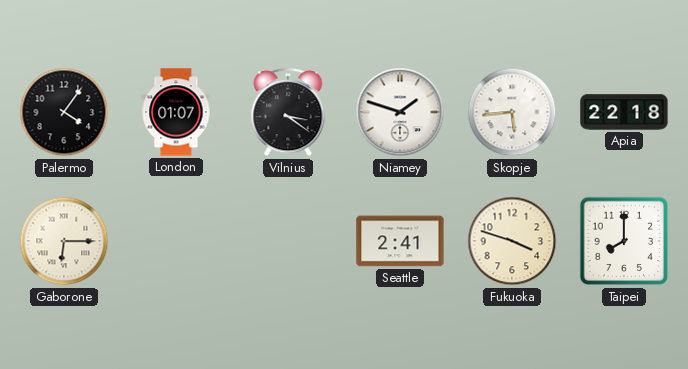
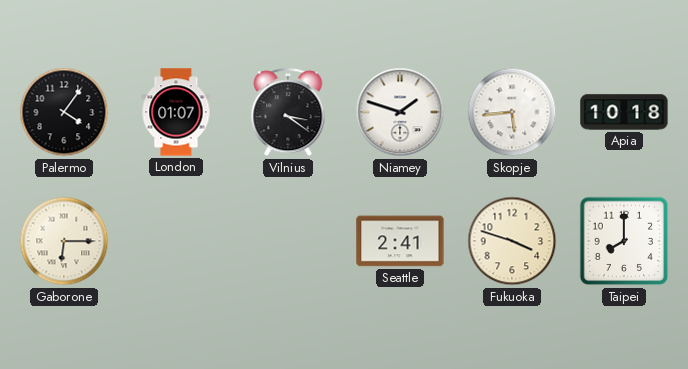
Apia: 22:18 -> 10:18
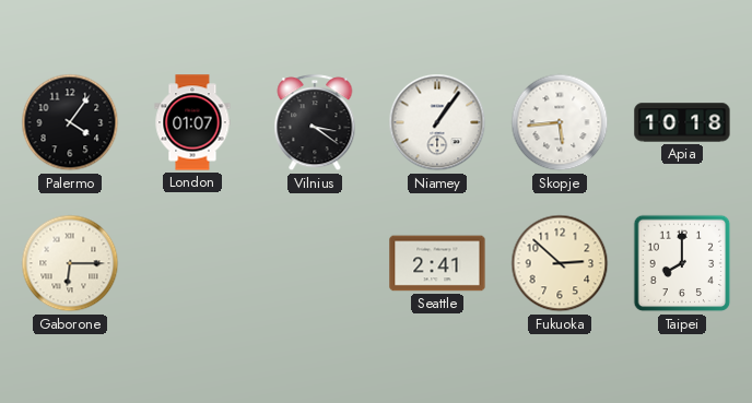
Niamey: 1:48 -> 1:06
Fukuoka: 3:48 -> 2:52
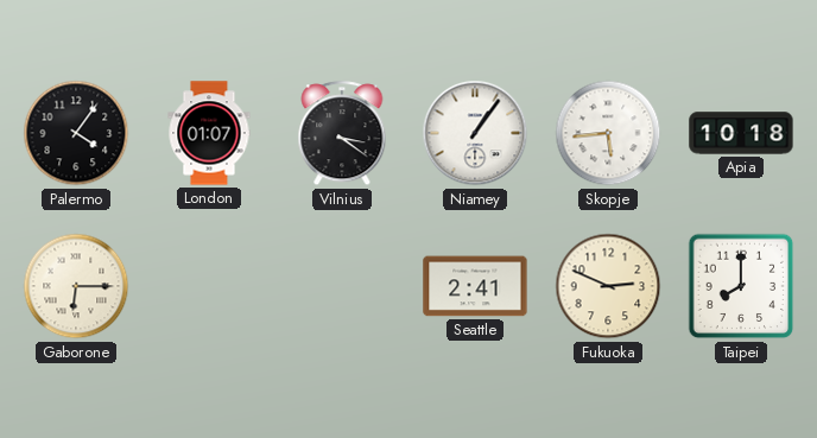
Fukuoka: 2:52 -> 2:49
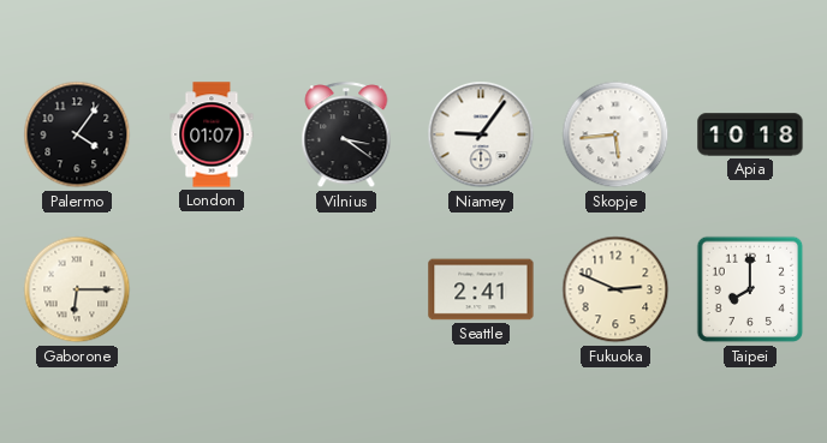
Niamey: 1:06 -> 9:06
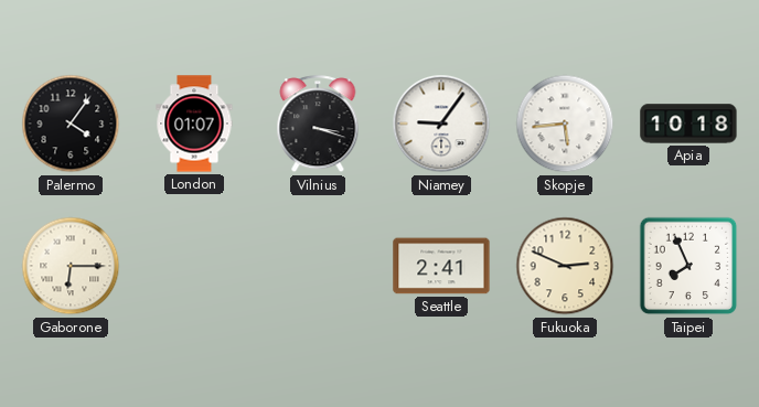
Vilnius: 3:21 -> 3:18
Taipei: 8:00 -> 7:56
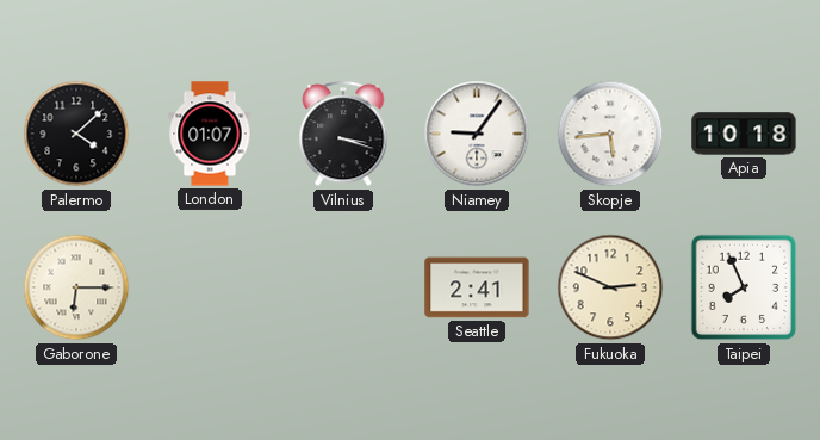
Palermo: 4:06 -> 4:08
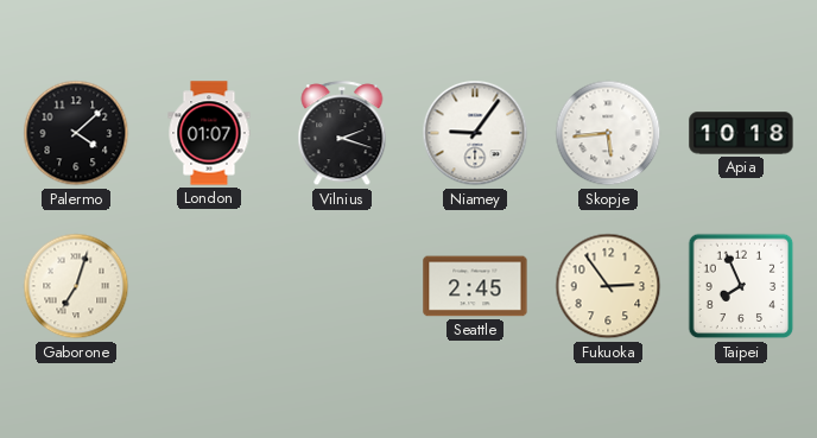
Vilnius: 3:18 -> 2:18
Gaborone: 6:15 -> 7:03
Seattle: 2:41 -> 2:45
Fukuoka: 2:49 -> 2:54
